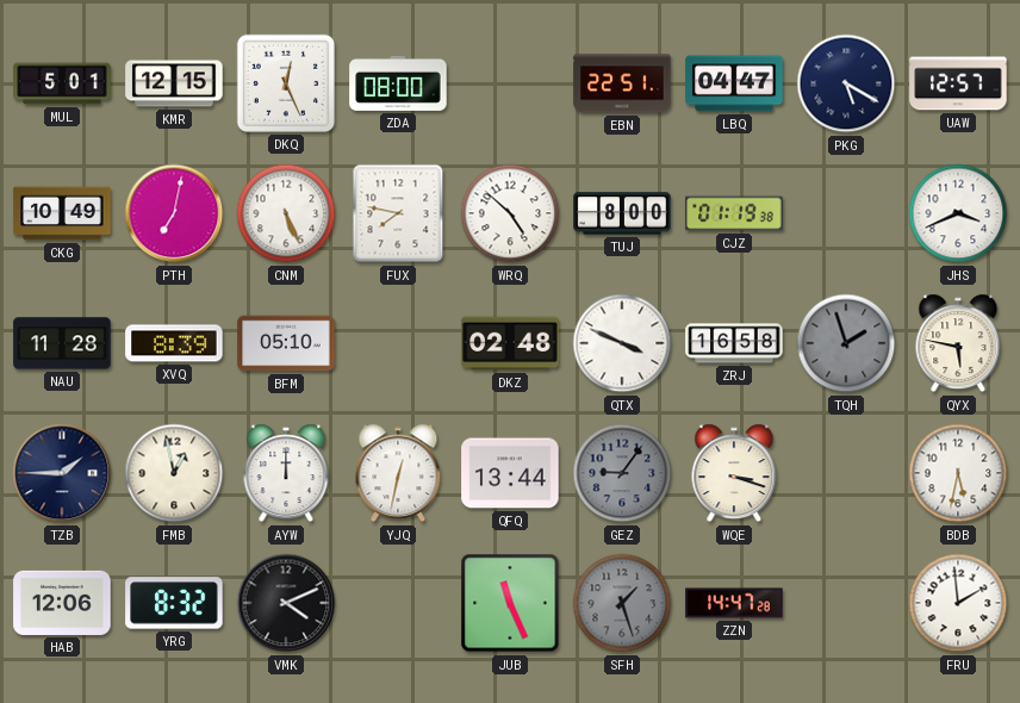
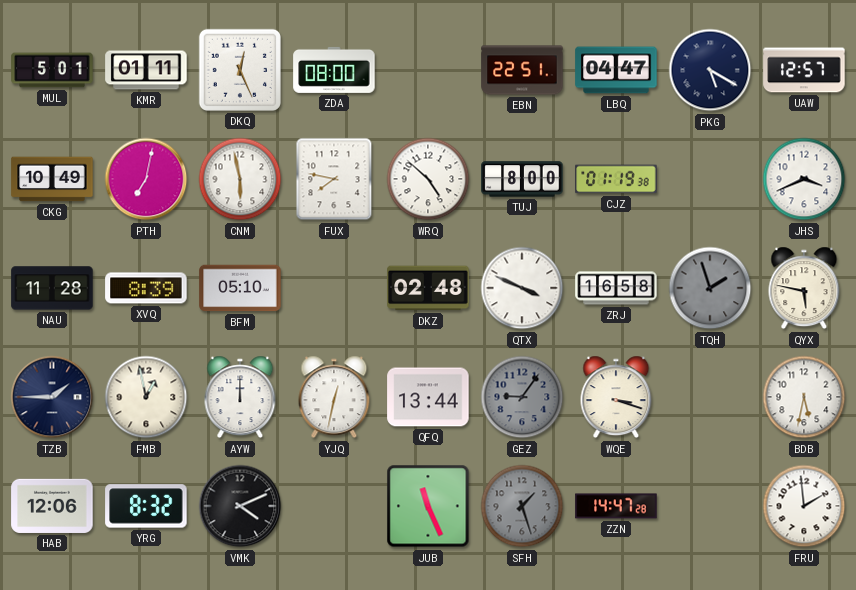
KMR: 12:15 -> 01:11
CNM: 5:26 -> 5:58
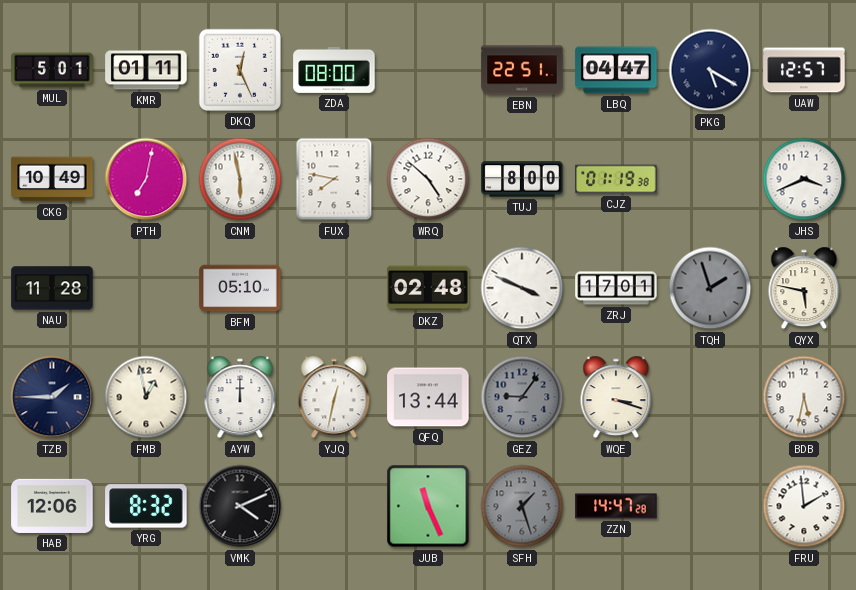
XVQ: 8:39 -> none
ZRJ: 16:58 -> 17:01
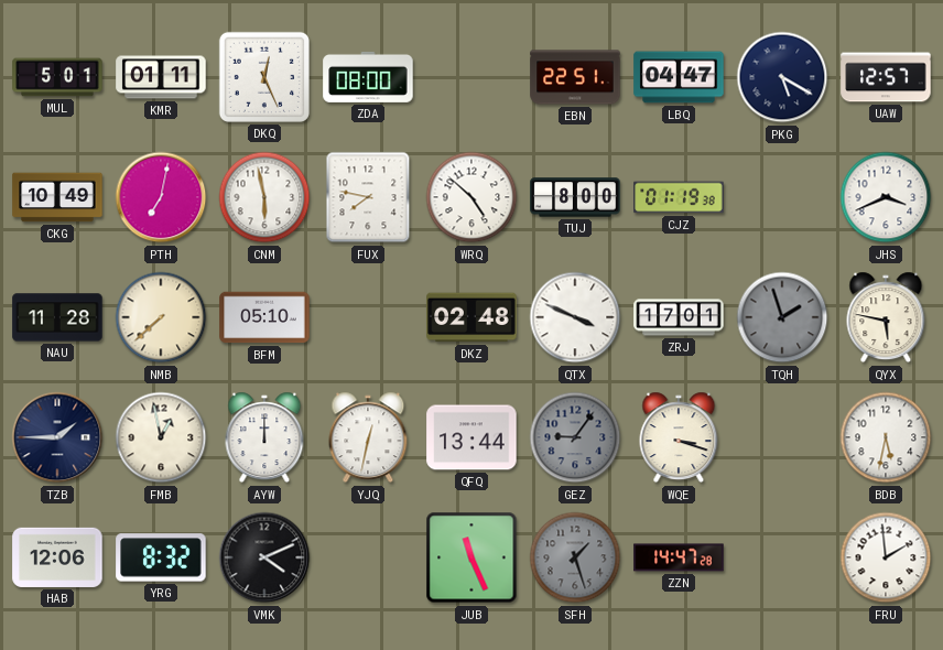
NMB: none -> 7:38
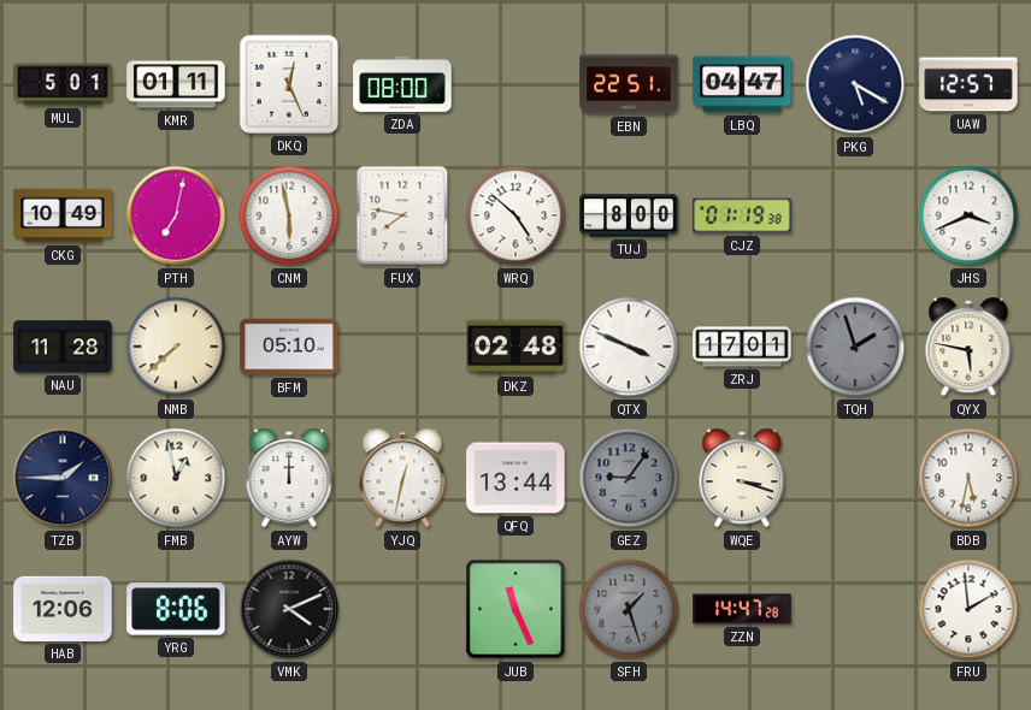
YRG: 8:32 -> 8:06
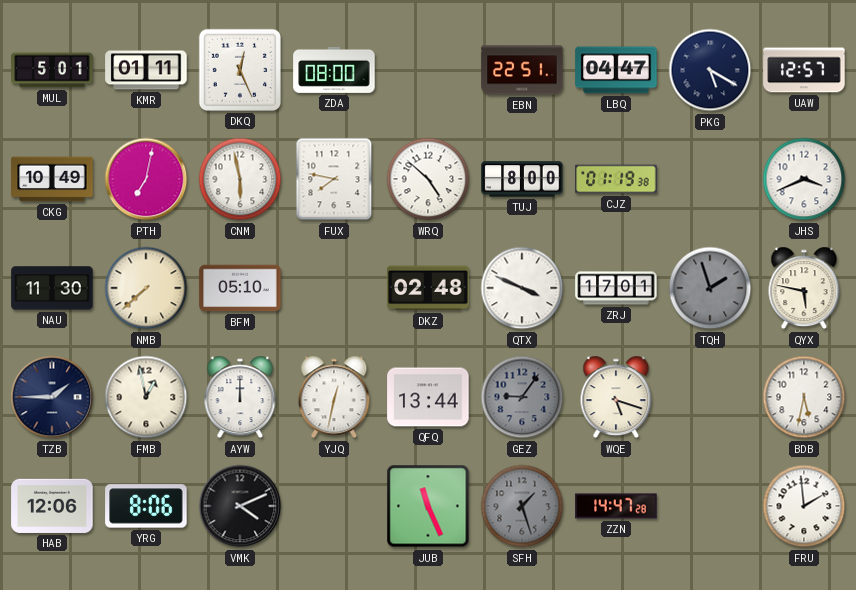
NAU: 11:28 -> 11:30
WQE: 3:18 -> 5:18
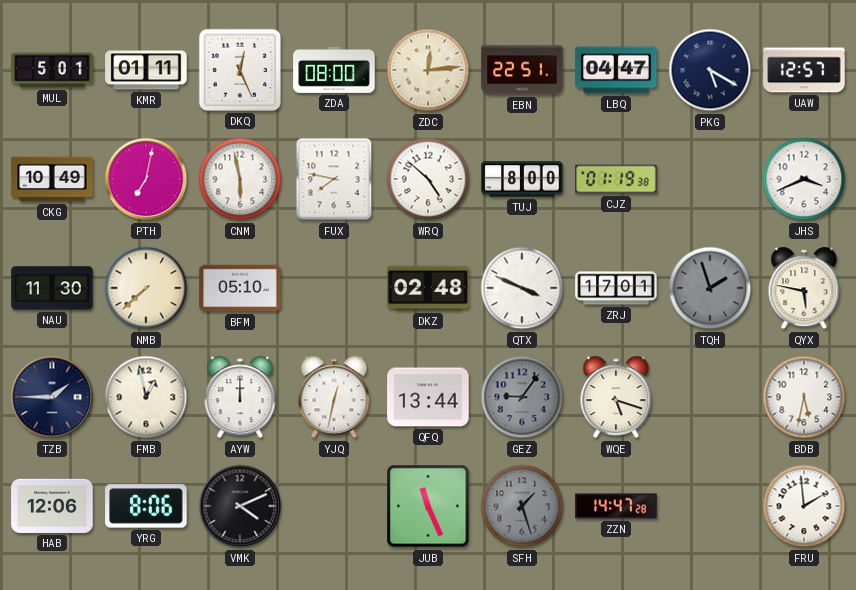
ZDC: none -> 12:14
